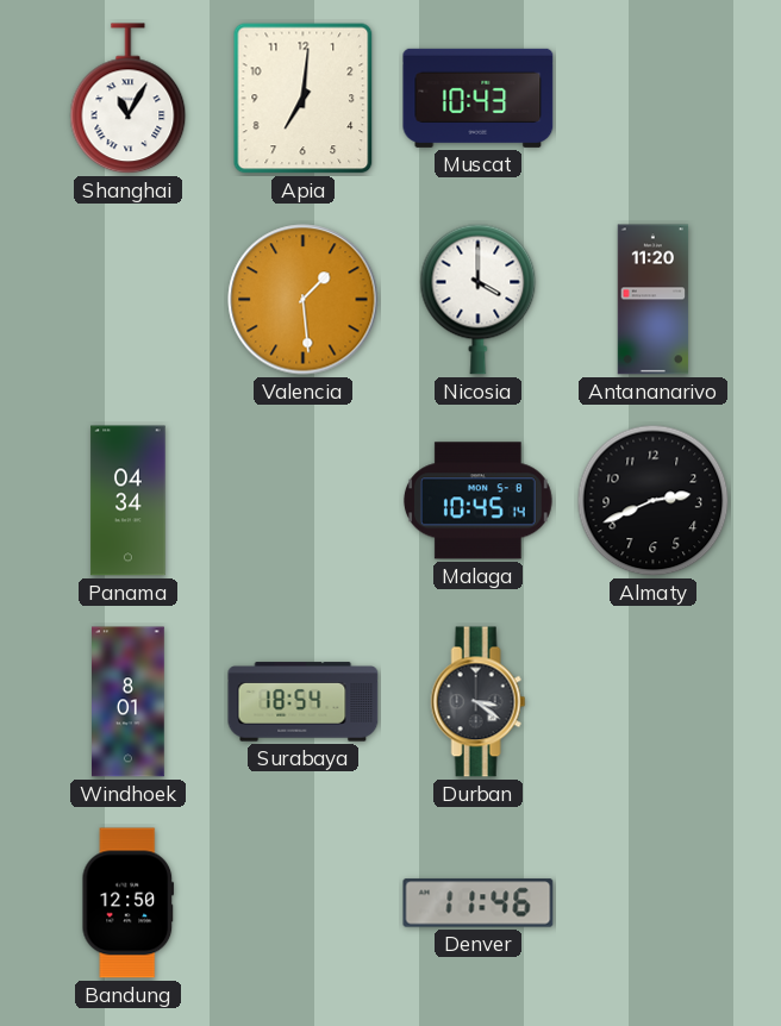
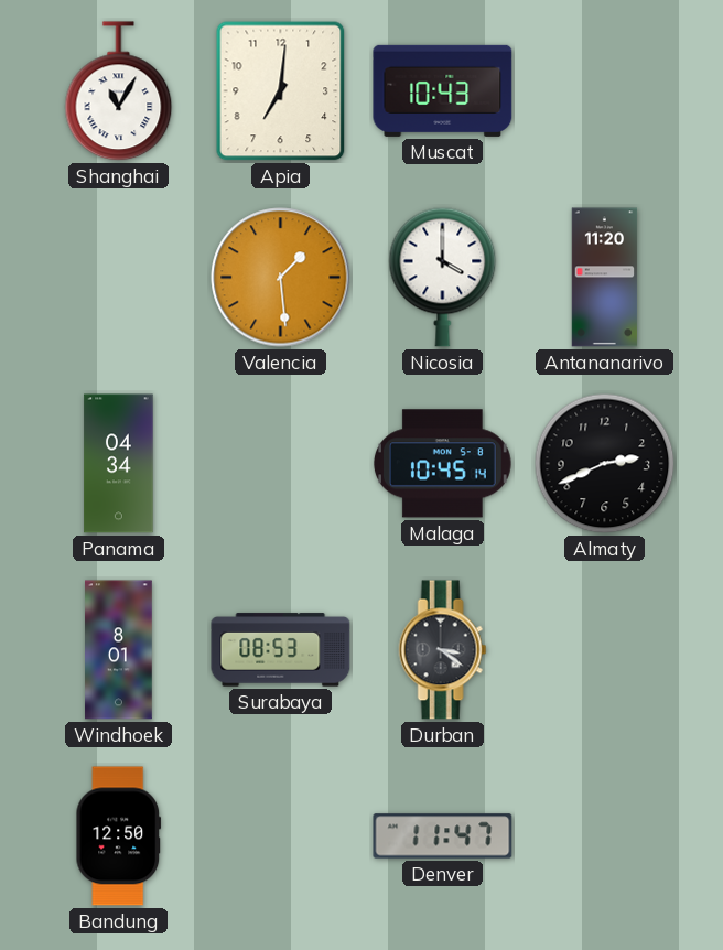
Surabaya: 18:54 -> 08:53
Denver: 11:46 -> 11:47
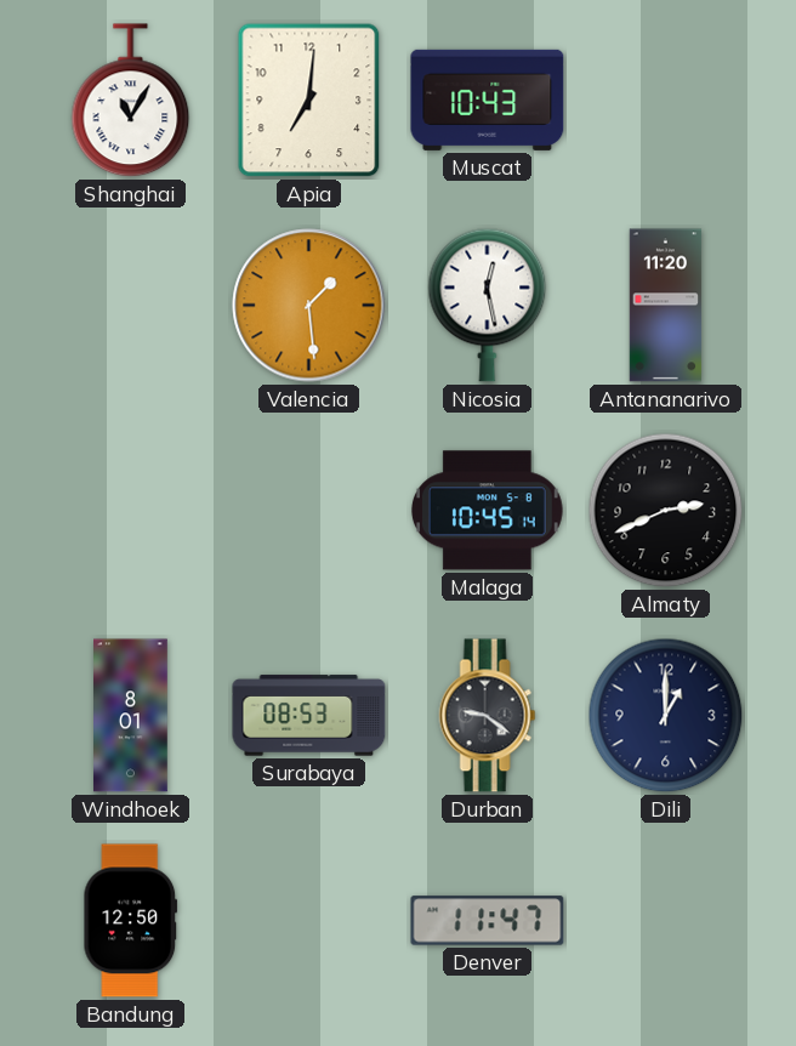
Nicosia: 4:00 -> 12:28
Panama: 04:34 -> none
Durban: 3:21 -> 9:21
Dili: none -> 1:00
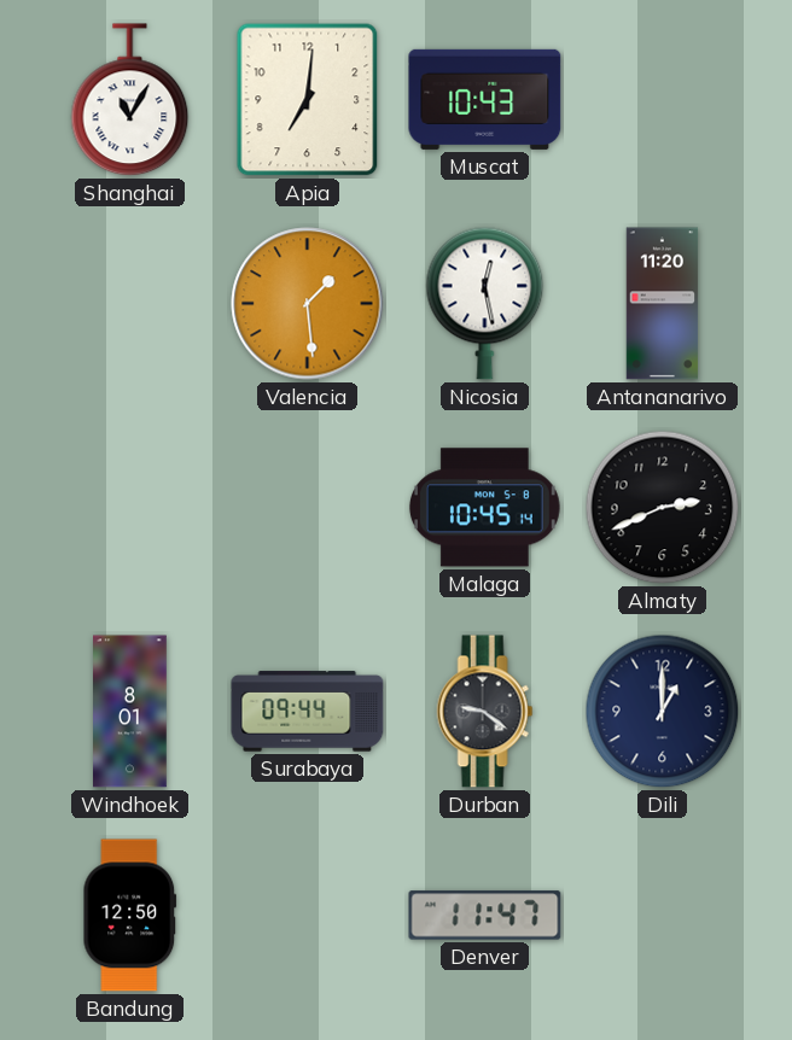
Surabaya: 08:53 -> 09:44
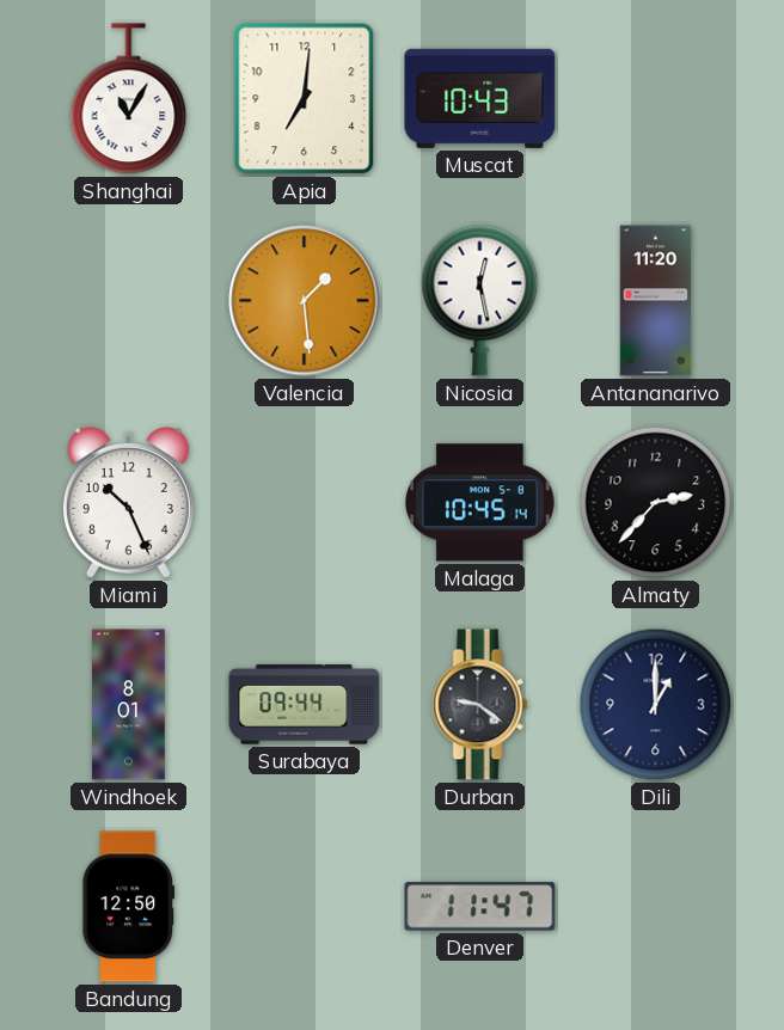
Miami: none -> 10:26
Almaty: 2:41 -> 2:37
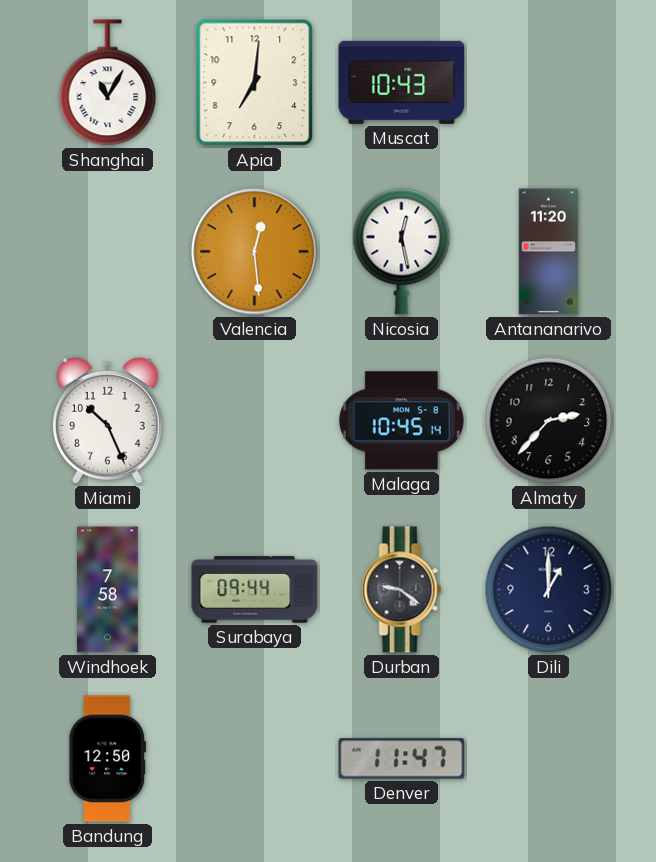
Valencia: 1:29 -> 12:29
Windhoek: 8:01 -> 7:58
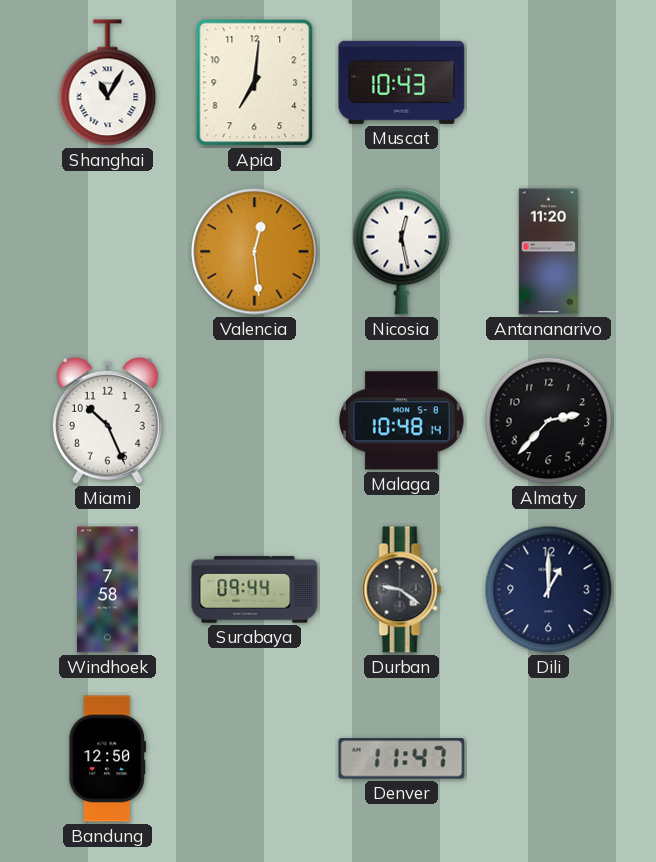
Malaga: 10:45 -> 10:48
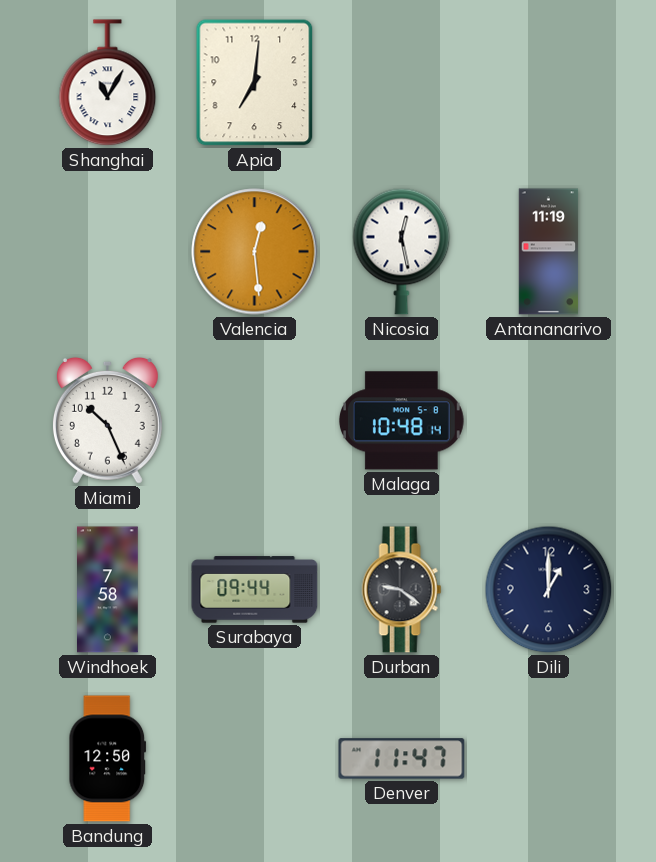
Muscat: 10:43 -> none
Antananarivo: 11:20 -> 11:19
Almaty: 2:37 -> none
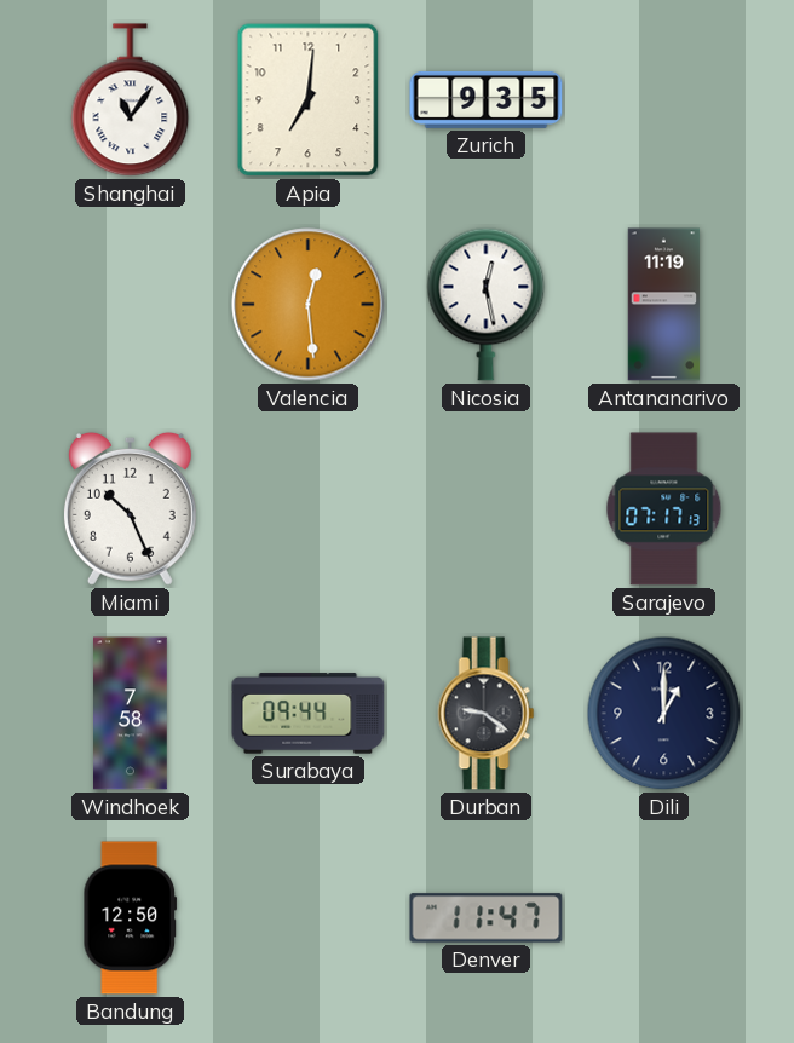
Shanghai: 11:05 -> 11:06
Zurich: none -> 9:35
Malaga: 10:48 -> none
Sarajevo: none -> 07:17
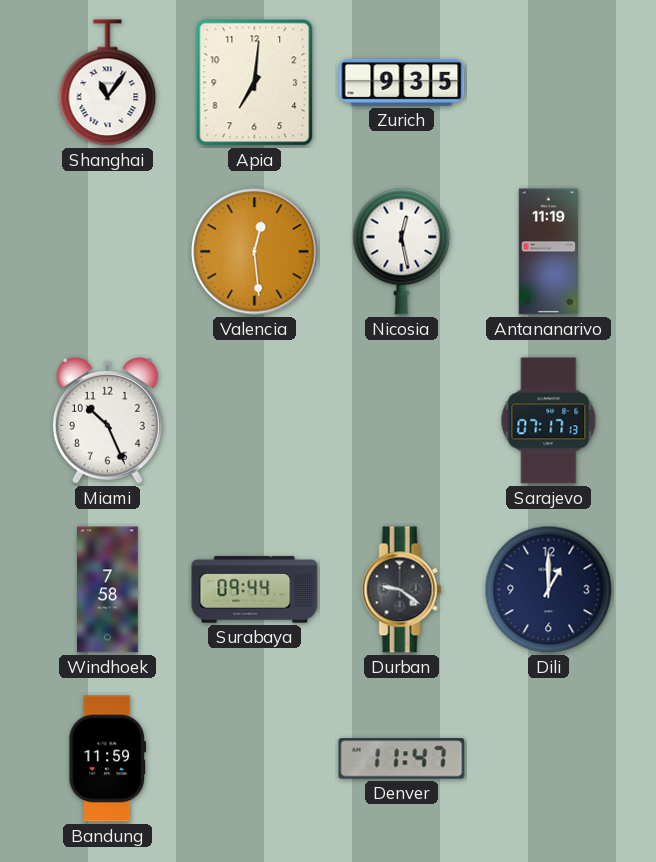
Bandung: 12:50 -> 11:59
